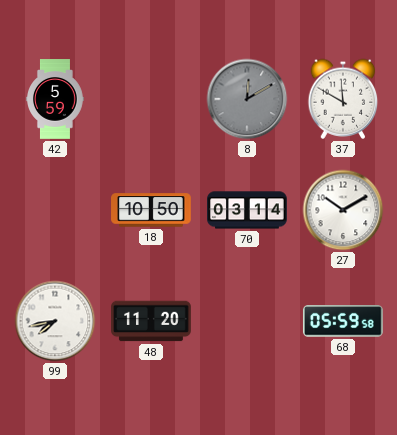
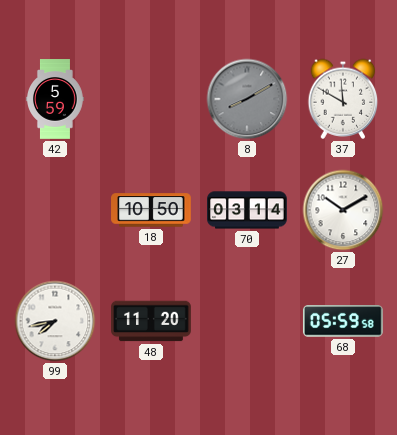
8: 12:10 -> 8:10
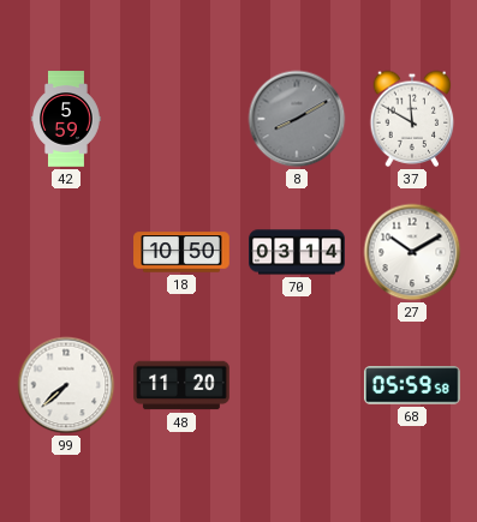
99: 7:43 -> 7:38
